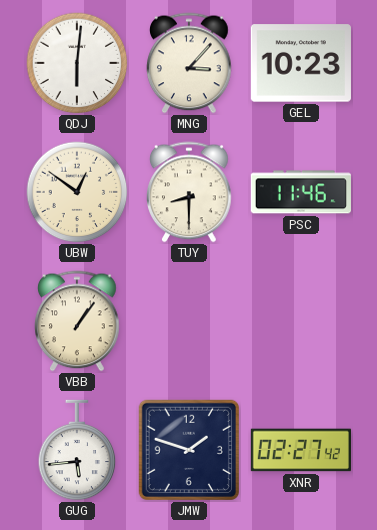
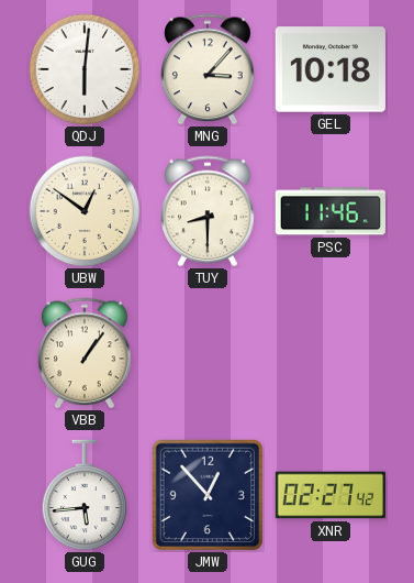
GEL: 10:23 -> 10:18
JMW: 1:48 -> 12:53
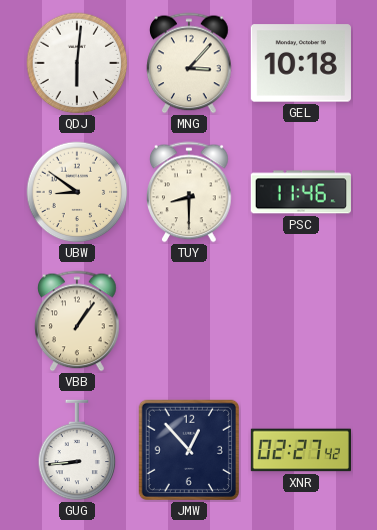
UBW: 12:51 -> 8:51
GUG: 5:44 -> 8:44
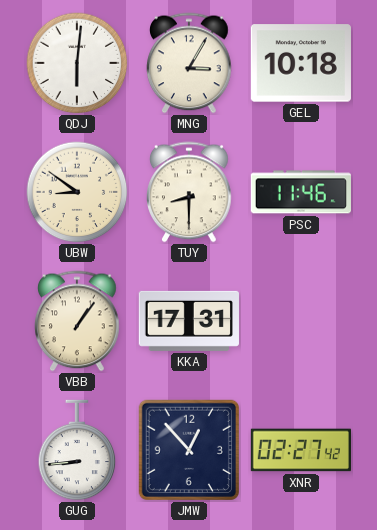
MNG: 3:07 -> 3:05
KKA: none -> 17:31
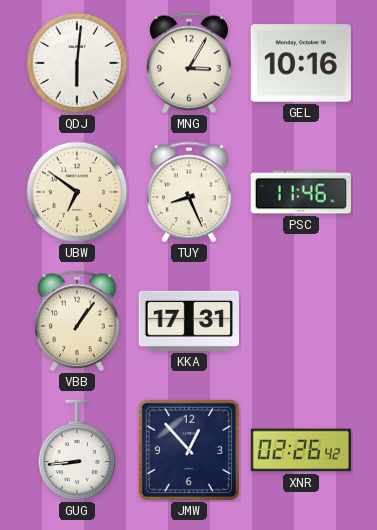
GEL: 10:18 -> 10:16
UBW: 8:51 -> 6:51
TUY: 8:30 -> 8:26
XNR: 02:27 -> 02:26
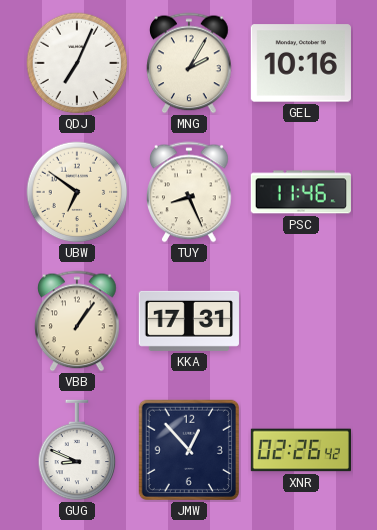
QDJ: 6:01 -> 7:04
MNG: 3:05 -> 2:05
GUG: 8:44 -> 8:49
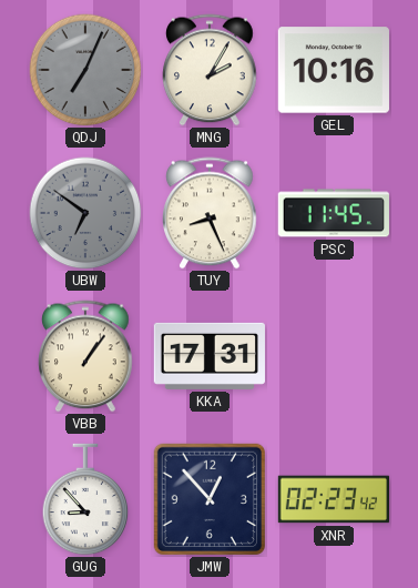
QDJ dial: white -> grey
UBW dial: cream -> grey
PSC: 11:46 -> 11:45
GUG: 8:49 -> 8:53
XNR: 02:26 -> 02:23
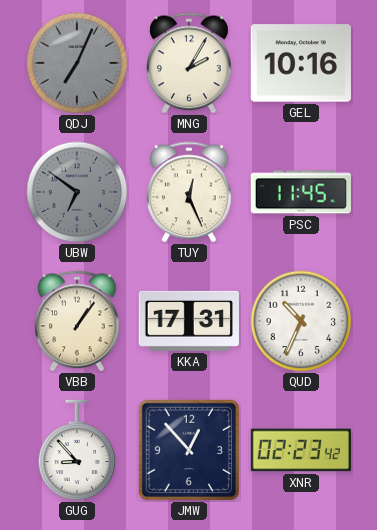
TUY: 8:26 -> 12:26
QUD: none -> 10:34
